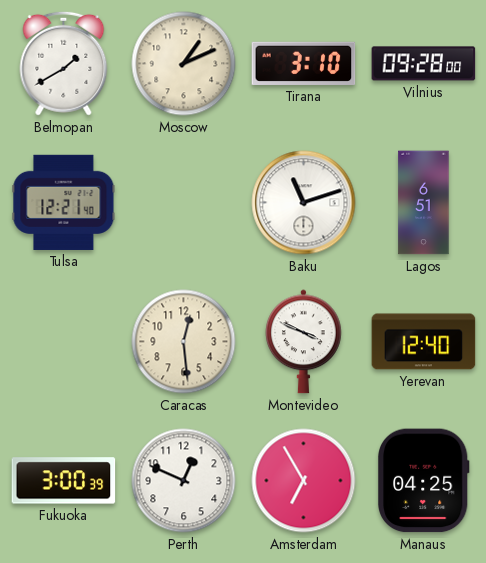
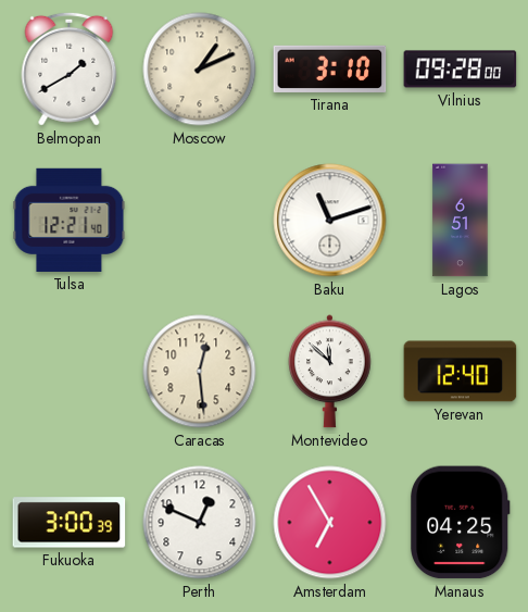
Montevideo: 3:49 -> 11:52
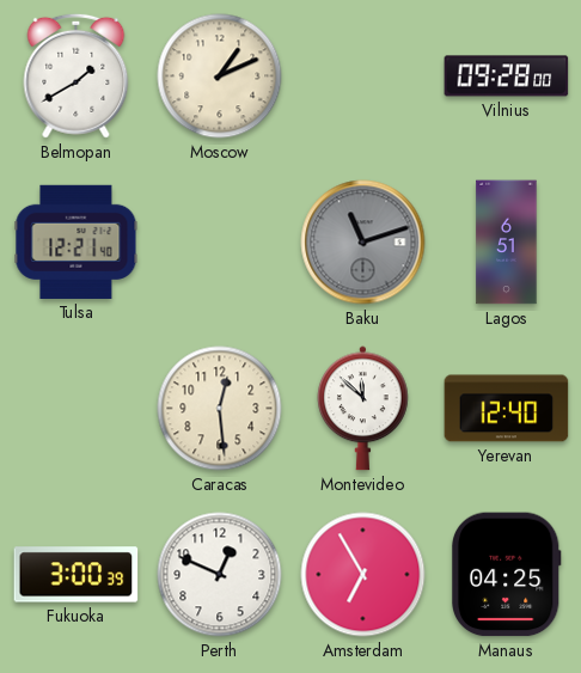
Tirana: 3:10 -> none
Baku dial: white -> grey
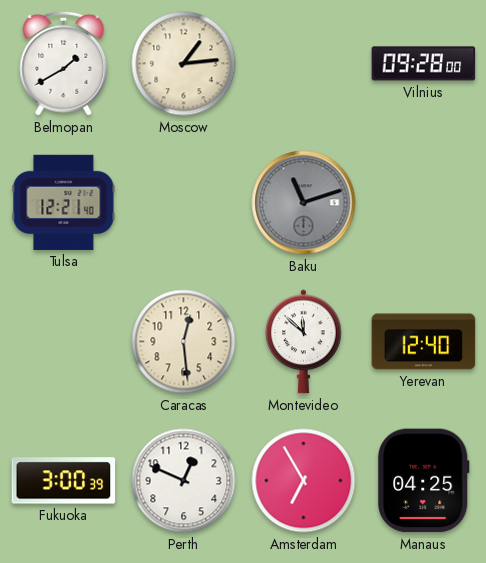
Moscow: 1:11 -> 1:14
Lagos: 6:51 -> none
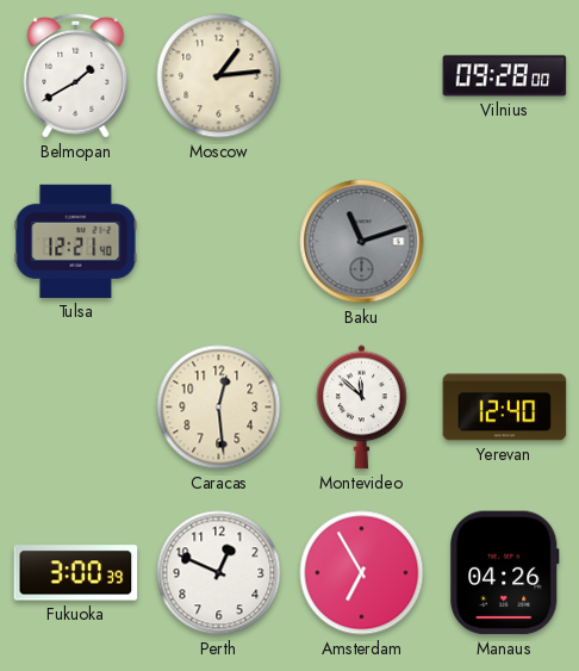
Manaus: 04:25 -> 04:26
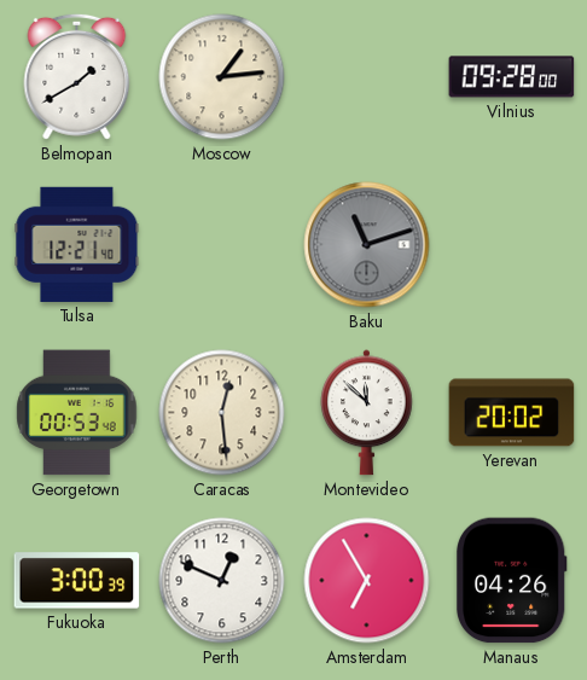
Georgetown: none -> 00:53
Yerevan: 12:40 -> 20:02
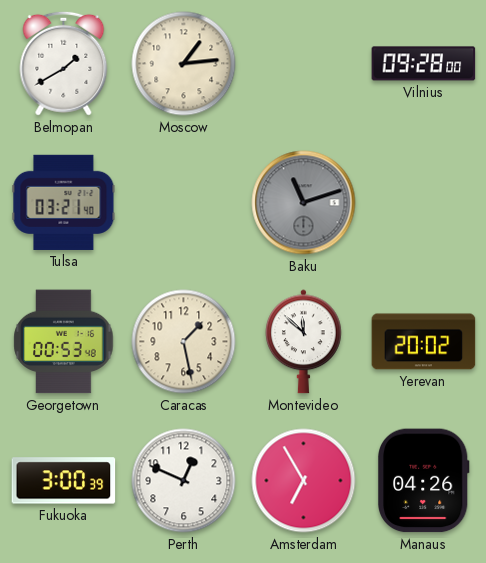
Tulsa: 12:21 -> 03:21
Caracas: 12:29 -> 1:28
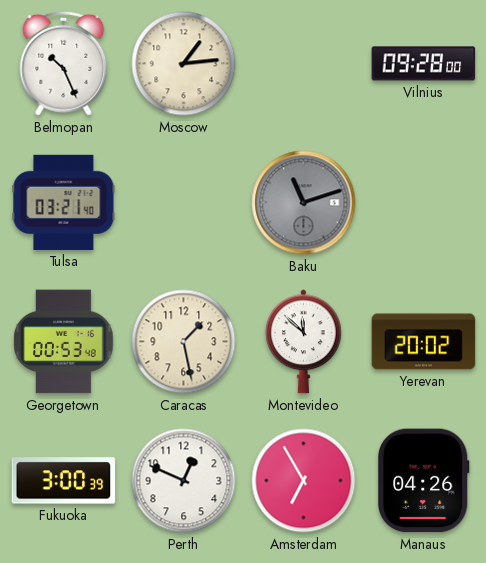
Belmopan: 1:40 -> 10:26
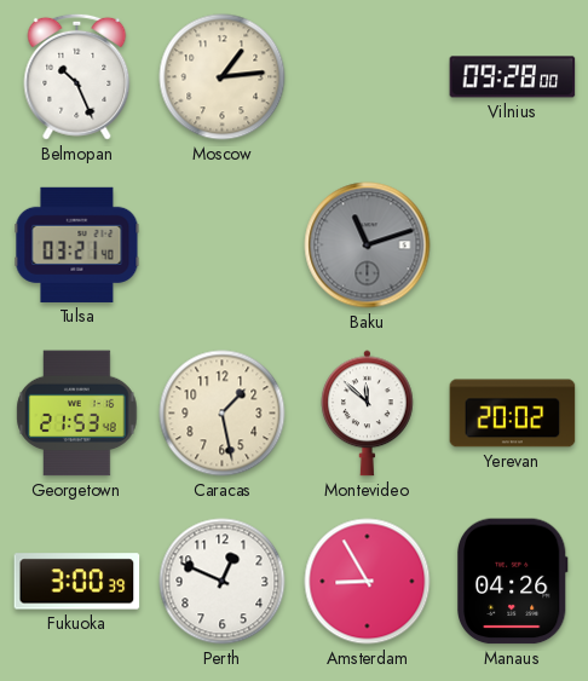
Georgetown: 00:53 -> 21:53
Amsterdam: 6:55 -> 8:55
